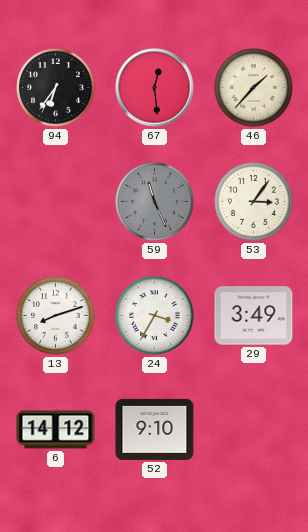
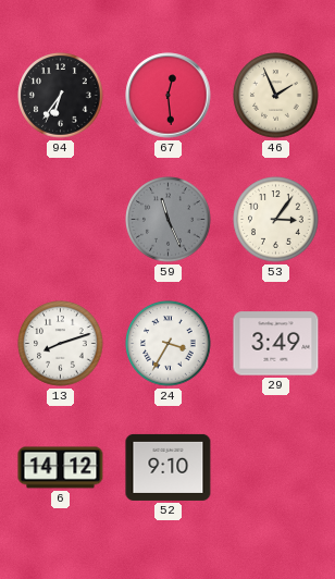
46: 1:37 -> 1:56
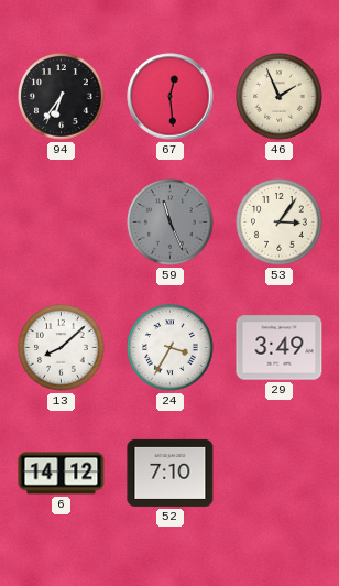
13: 8:12 -> 8:08
52: 9:10 -> 7:10
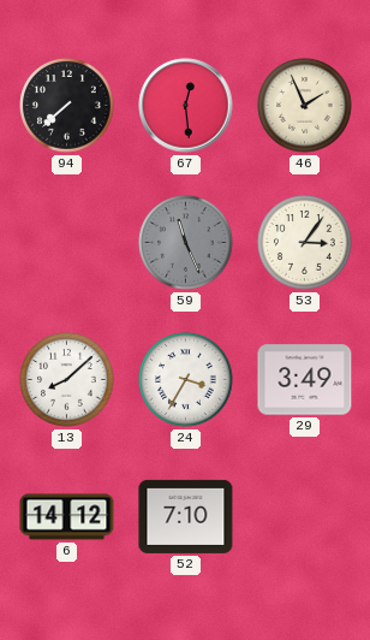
94: 6:36 -> 7:38
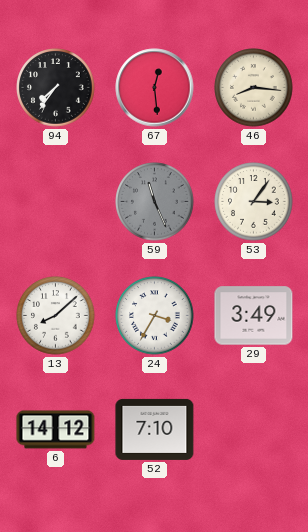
94: 7:38 -> 7:36
46: 1:56 -> 8:16
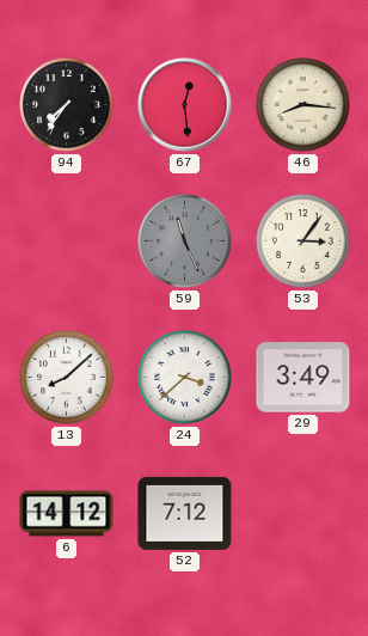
24: 3:35 -> 3:38
52: 7:10 -> 7:12
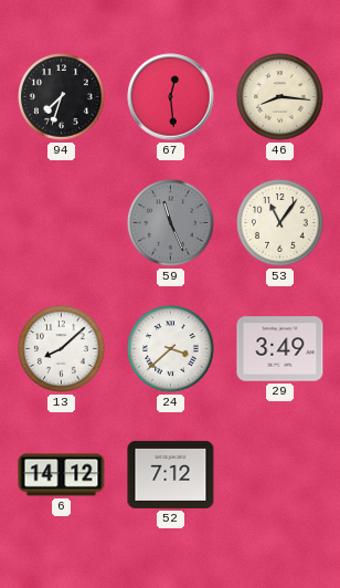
94: 7:36 -> 7:33
53: 3:06 -> 11:06
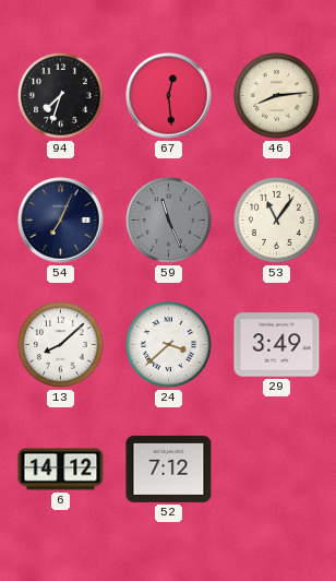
46: 8:16 -> 8:14
54: none -> 7:04
